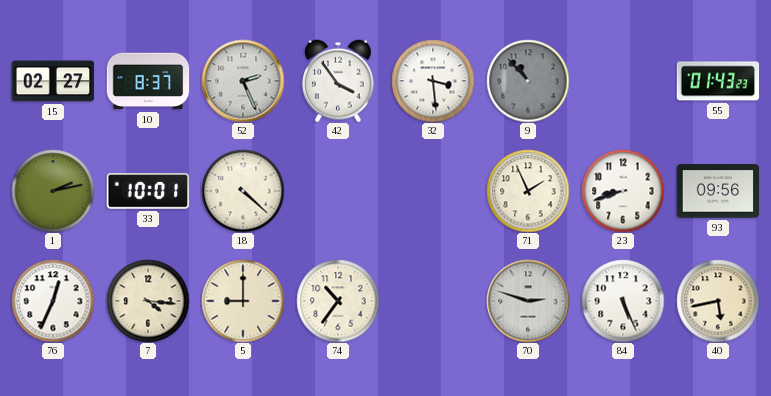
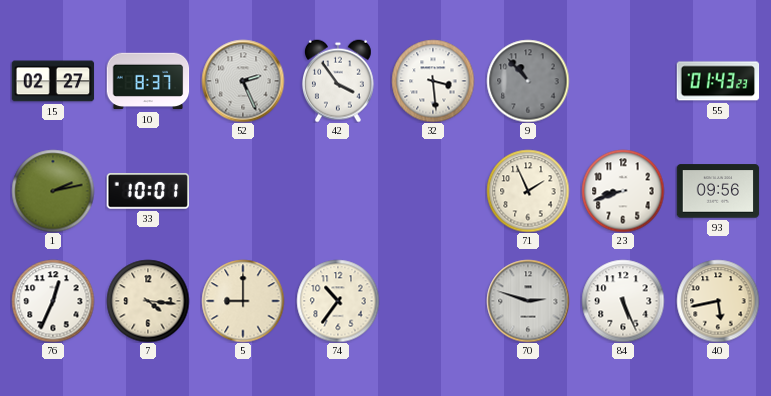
18: 4:22 -> none
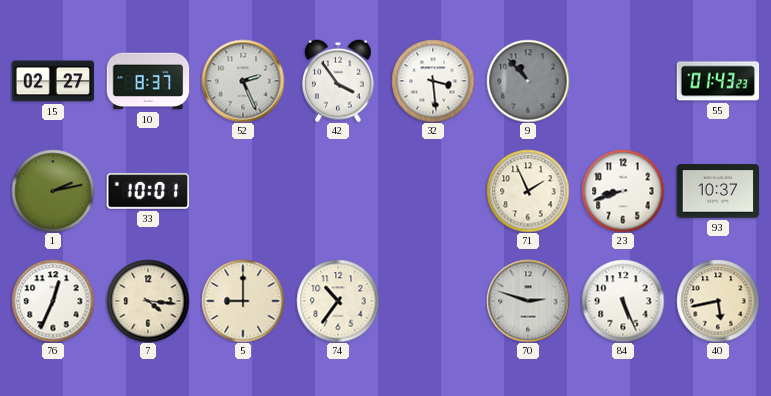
93: 09:56 -> 10:37
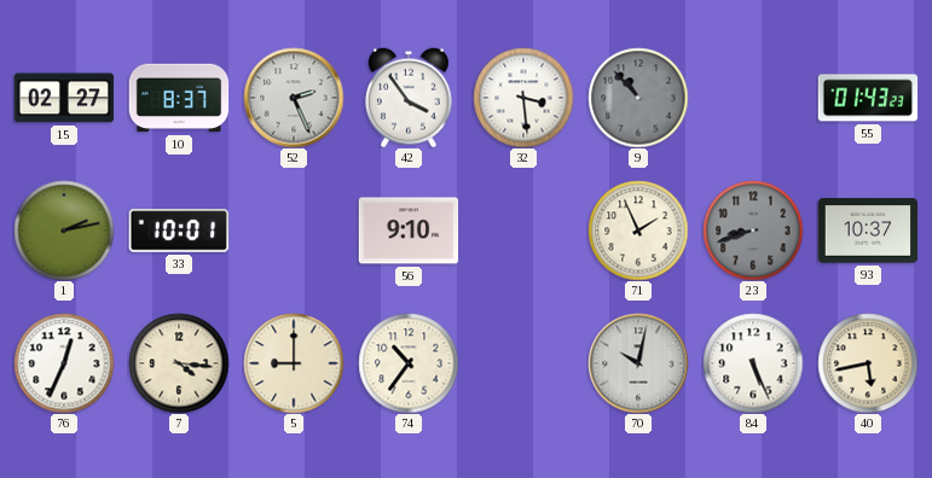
56: none -> 9:10
23 dial: white -> grey
70: 2:48 -> 10:02
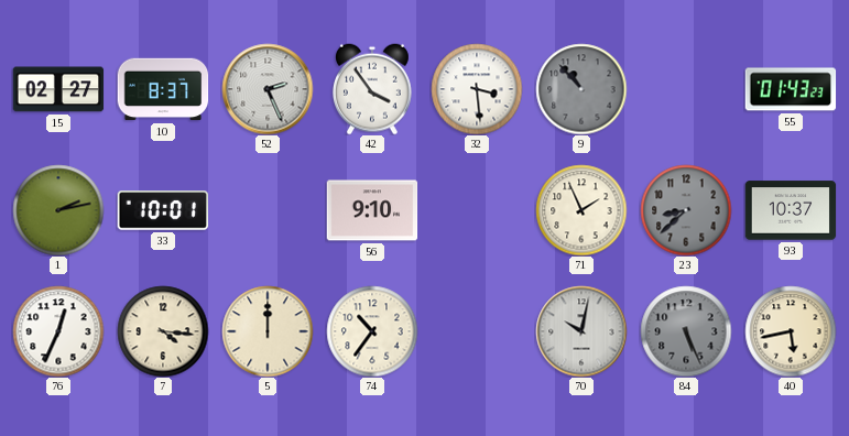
23: 8:42 -> 8:38
5: 9:00 -> 12:00
84 dial: white -> grey
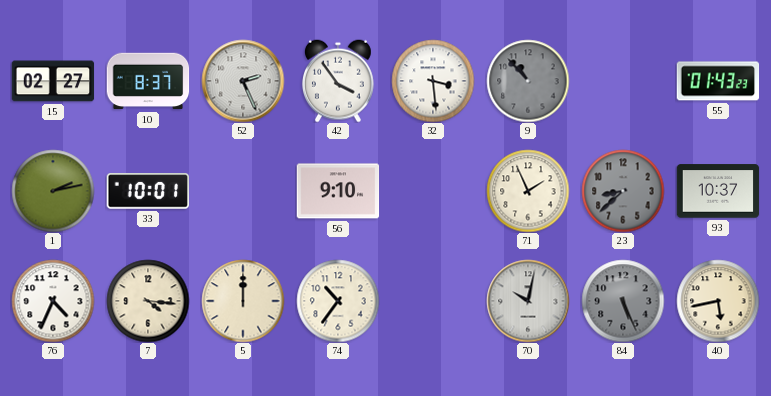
76: 12:34 -> 4:34
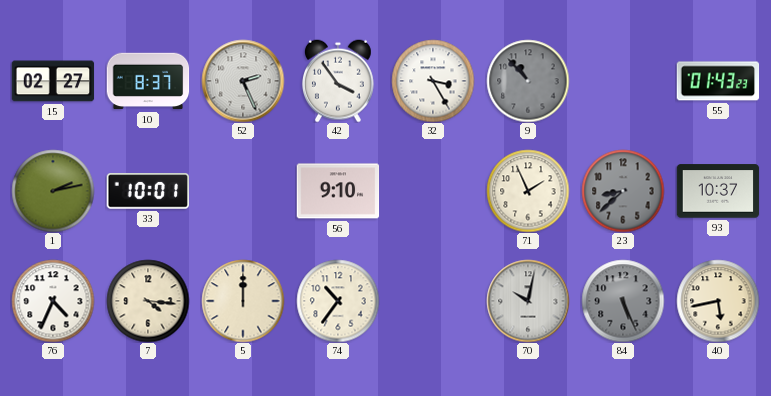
32: 3:29 -> 3:25
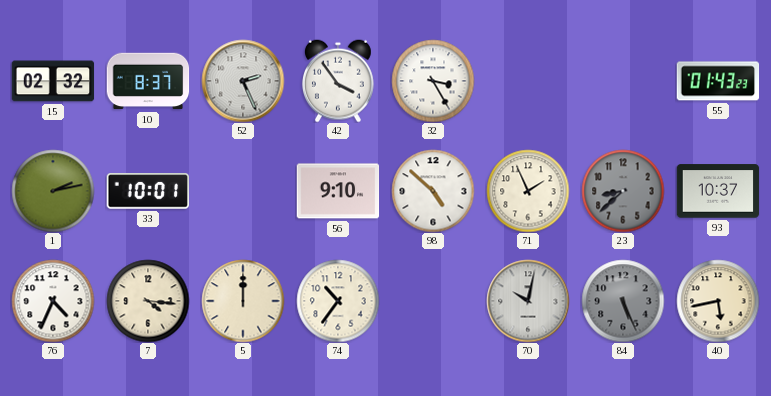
15: 02:27 -> 02:32
9: 10:53 -> none
98: none -> 4:52
